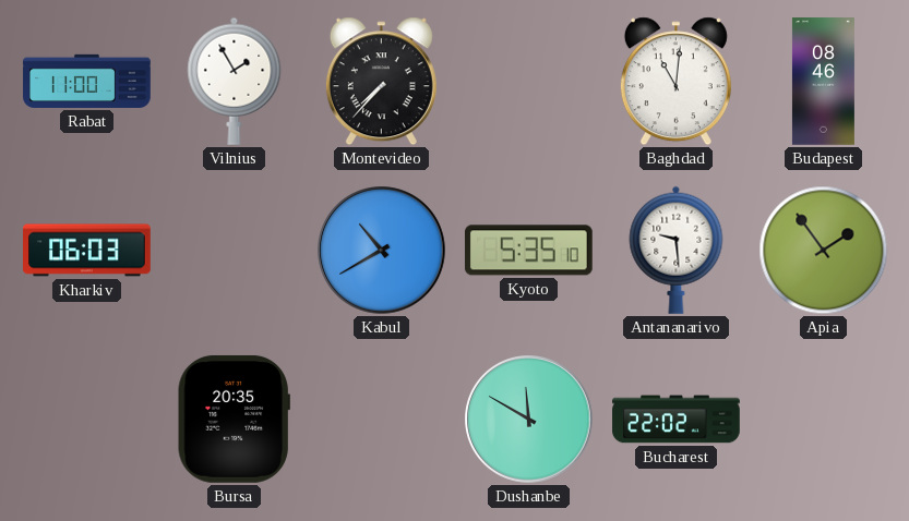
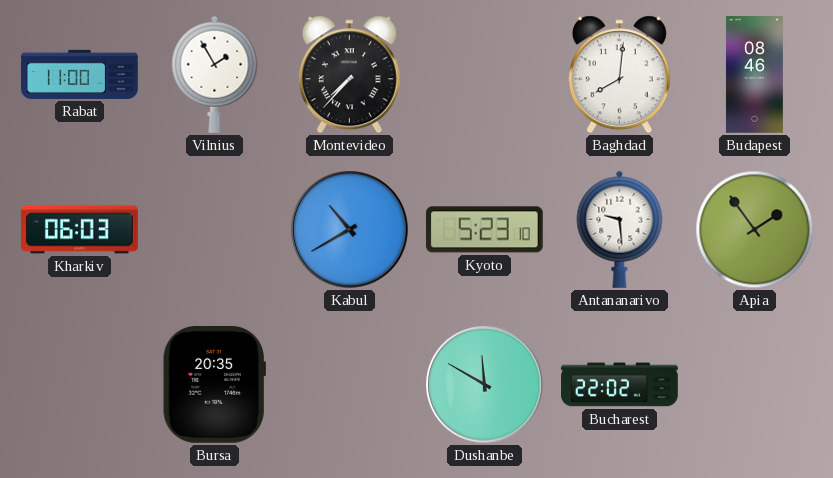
Baghdad: 11:01 -> 8:01
Kyoto: 5:35 -> 5:23
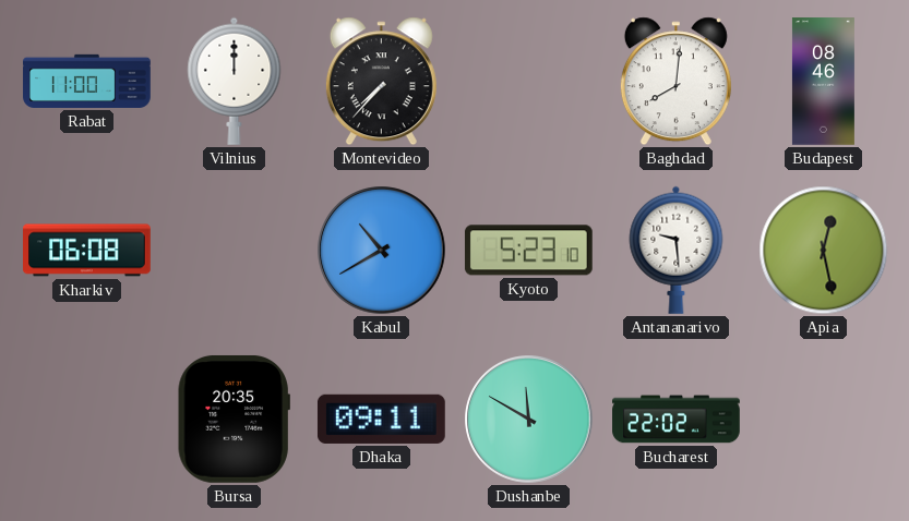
Vilnius: 1:55 -> 12:00
Kharkiv: 06:03 -> 06:08
Apia: 1:54 -> 12:28
Dhaka: none -> 09:11
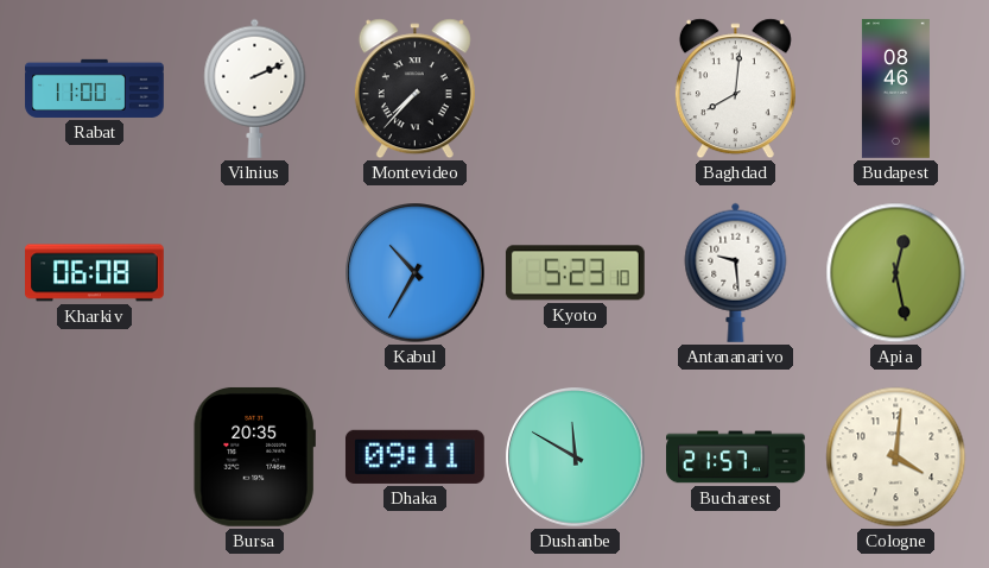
Vilnius: 12:00 -> 2:11
Kabul: 10:40 -> 10:35
Bucharest: 22:02 -> 21:57
Cologne: none -> 4:01
